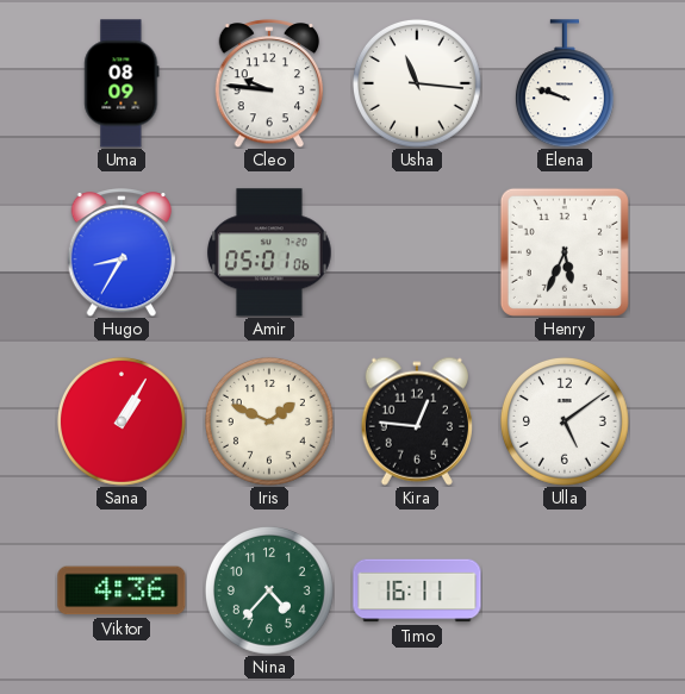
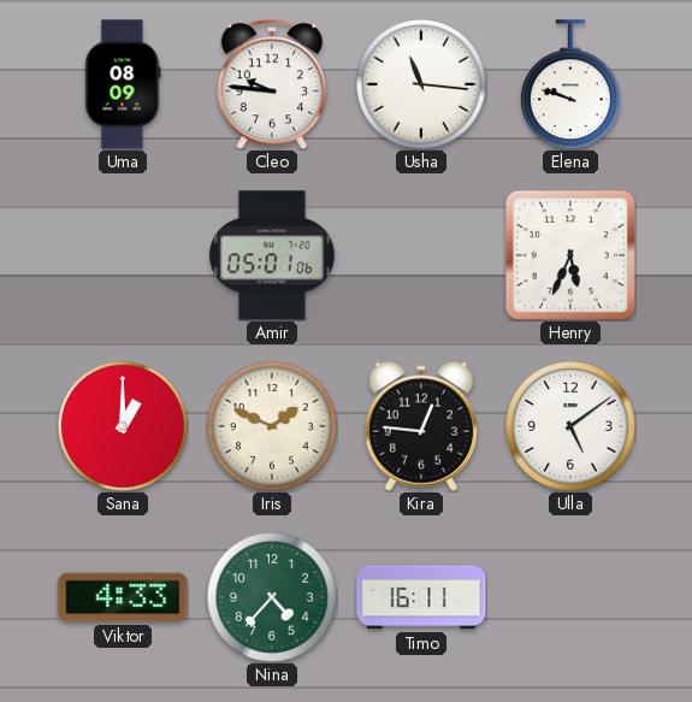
Hugo: 8:35 -> none
Sana: 1:05 -> 1:00
Viktor: 4:36 -> 4:33
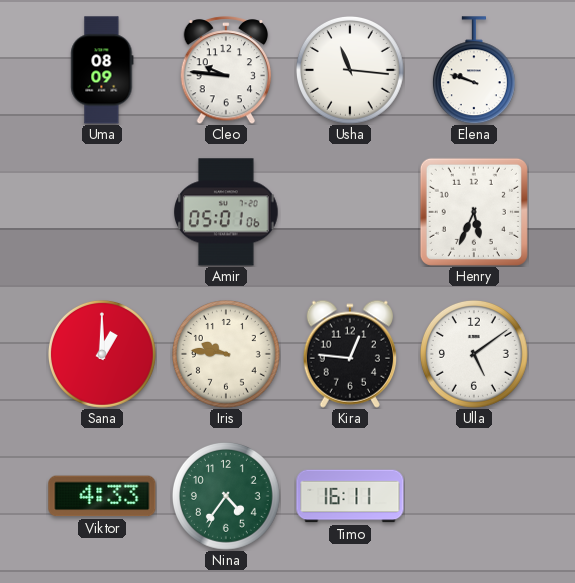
Iris: 1:49 -> 9:46
Nina: 4:37 -> 4:36
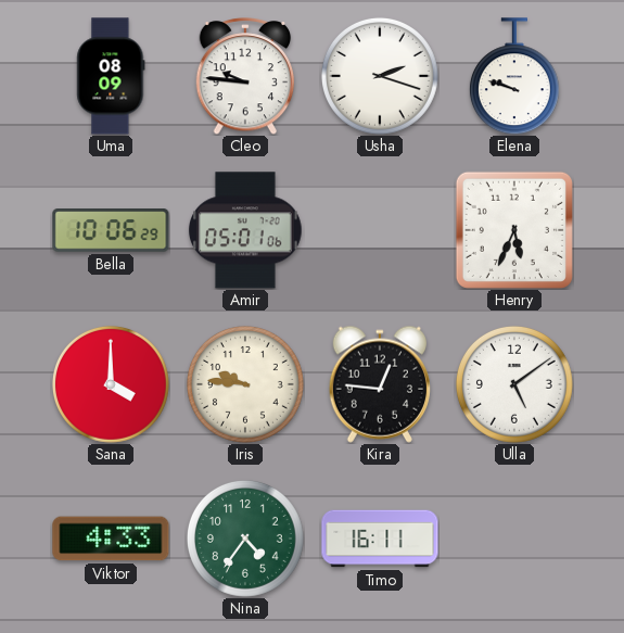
Usha: 11:16 -> 2:18
Bella: none -> 10:06
Sana: 1:00 -> 4:00
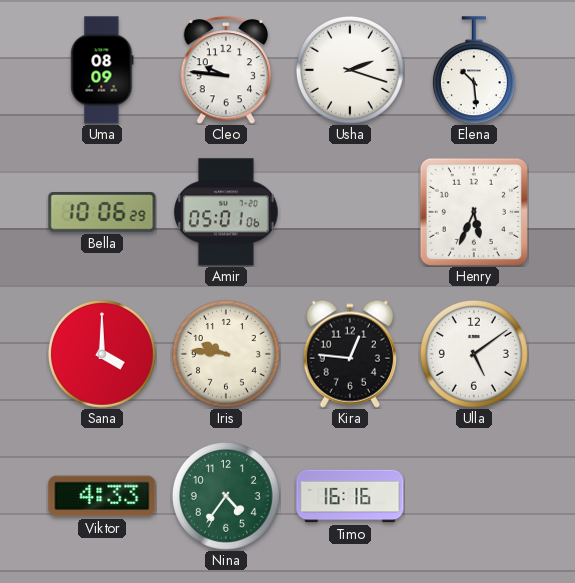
Elena: 9:48 -> 10:29
Timo: 16:11 -> 16:16
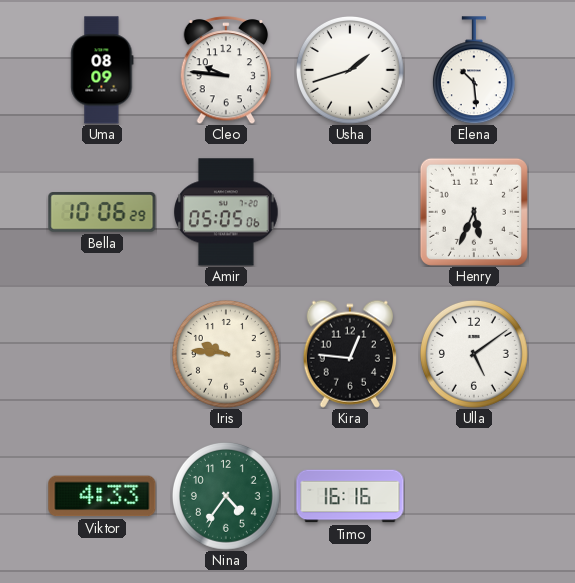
Usha: 2:18 -> 1:42
Amir: 05:01 -> 05:05
Sana: 4:00 -> none
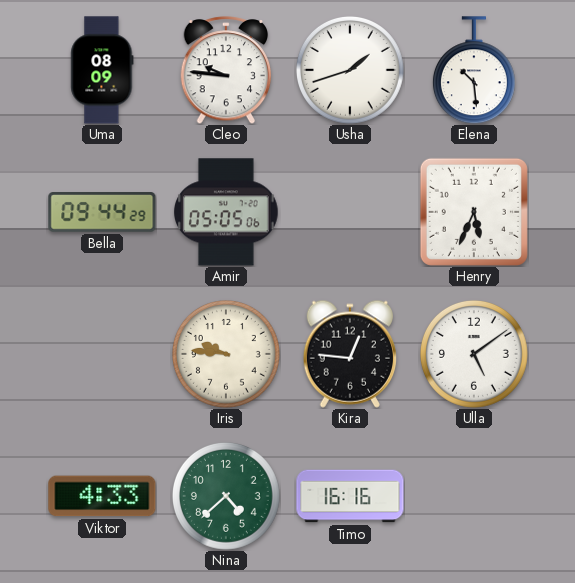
Bella: 10:06 -> 09:44
Nina: 4:36 -> 4:38
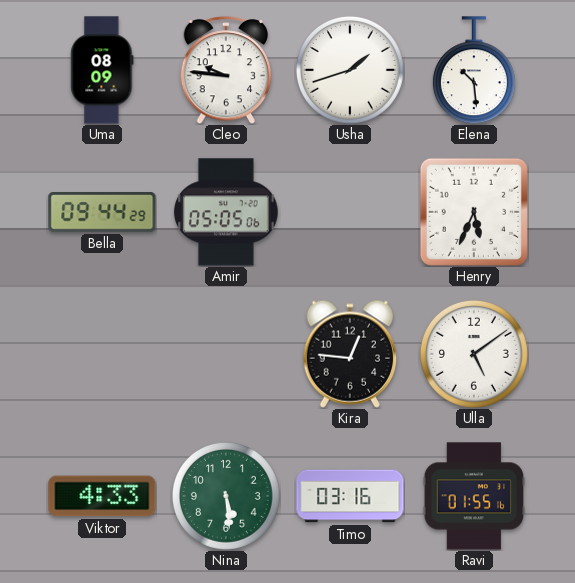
Iris: 9:46 -> none
Nina: 4:38 -> 5:29
Timo: 16:16 -> 03:16
Ravi: none -> 01:55
